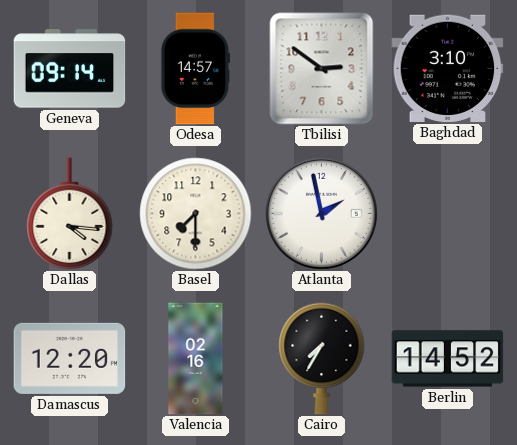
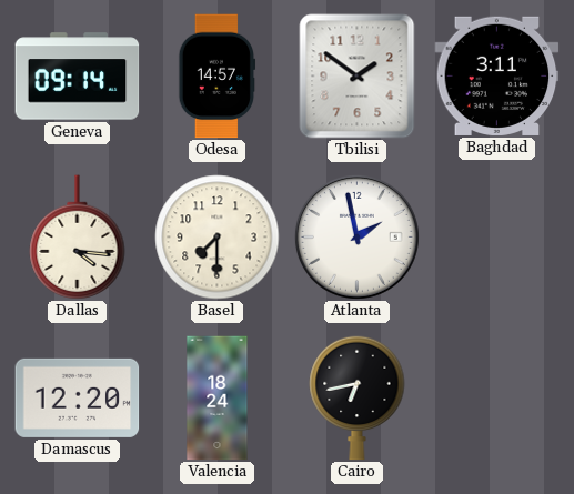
Tbilisi: 2:51 -> 1:51
Baghdad: 3:10 -> 3:11
Valencia: 02:16 -> 18:24
Cairo: 7:35 -> 6:43
Berlin: 14:52 -> none
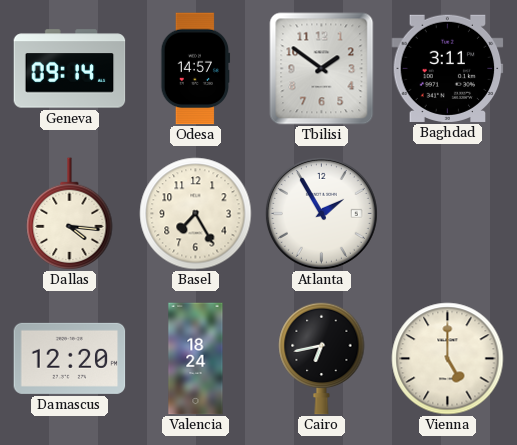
Basel: 7:30 -> 7:25
Atlanta: 1:58 -> 1:55
Vienna: none -> 5:00
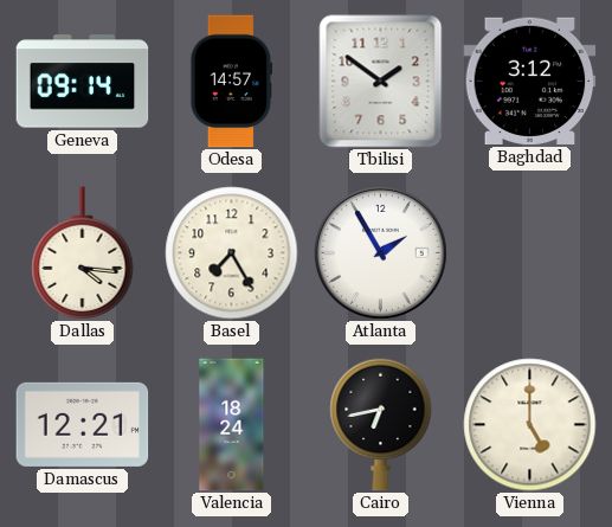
Baghdad: 3:11 -> 3:12
Damascus: 12:20 -> 12:21
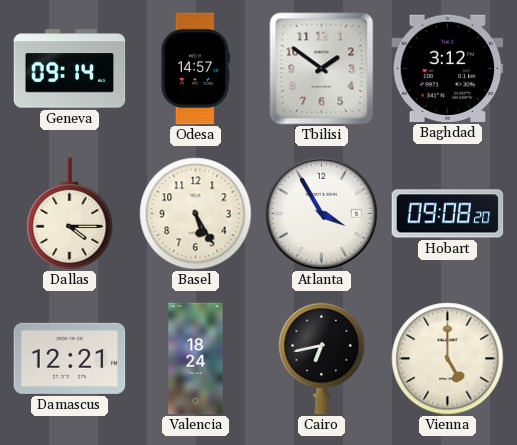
Dallas: 4:16 -> 4:15
Basel: 7:25 -> 5:25
Atlanta: 1:55 -> 3:55
Hobart: none -> 09:08
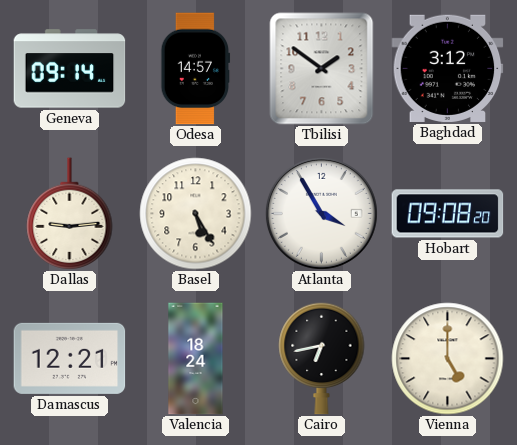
Dallas: 4:15 -> 9:14
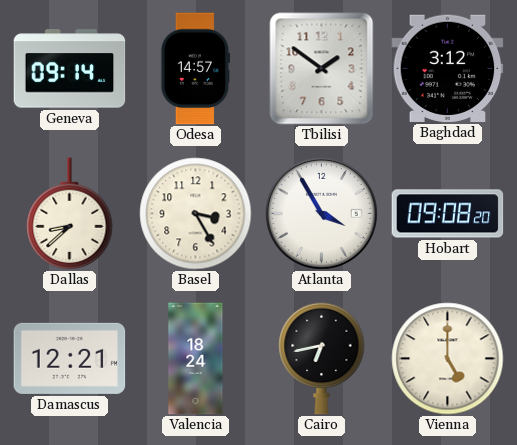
Dallas: 9:14 -> 8:38
Basel: 5:25 -> 3:25
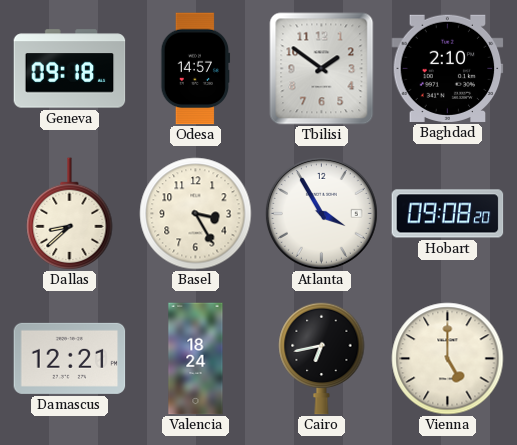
Geneva: 09:14 -> 09:18
Baghdad: 3:12 -> 2:10
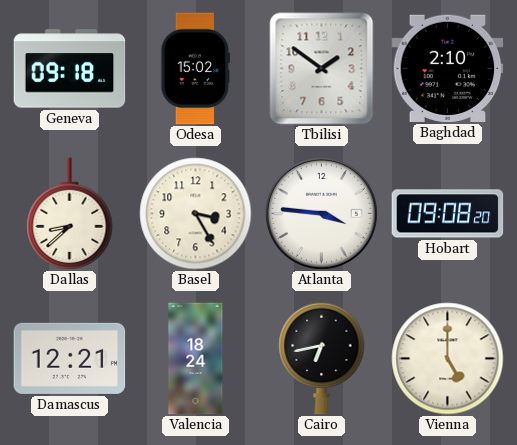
Odesa: 14:57 -> 15:02
Atlanta: 3:55 -> 3:46
